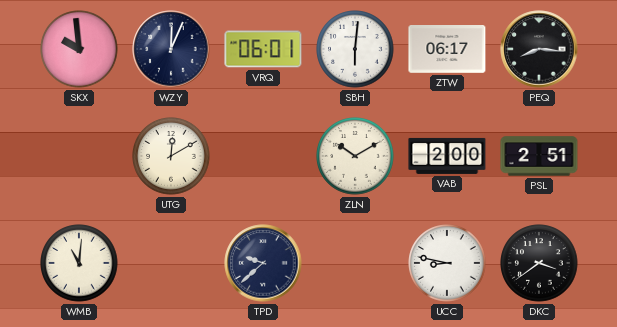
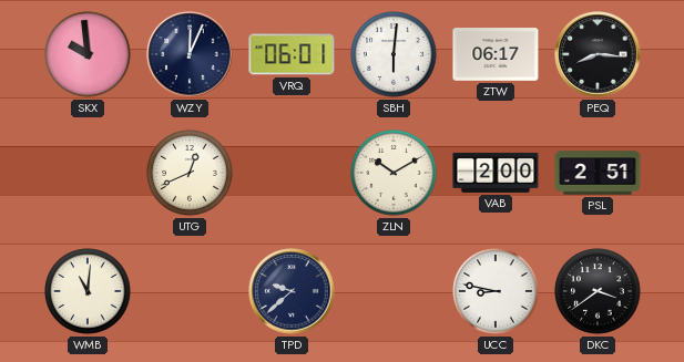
UTG: 12:10 -> 12:41
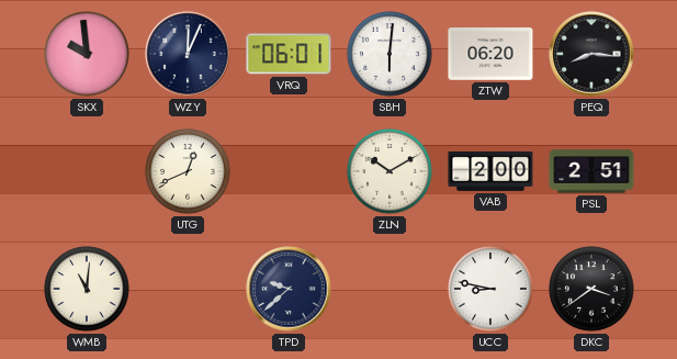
ZTW: 06:17 -> 06:20
